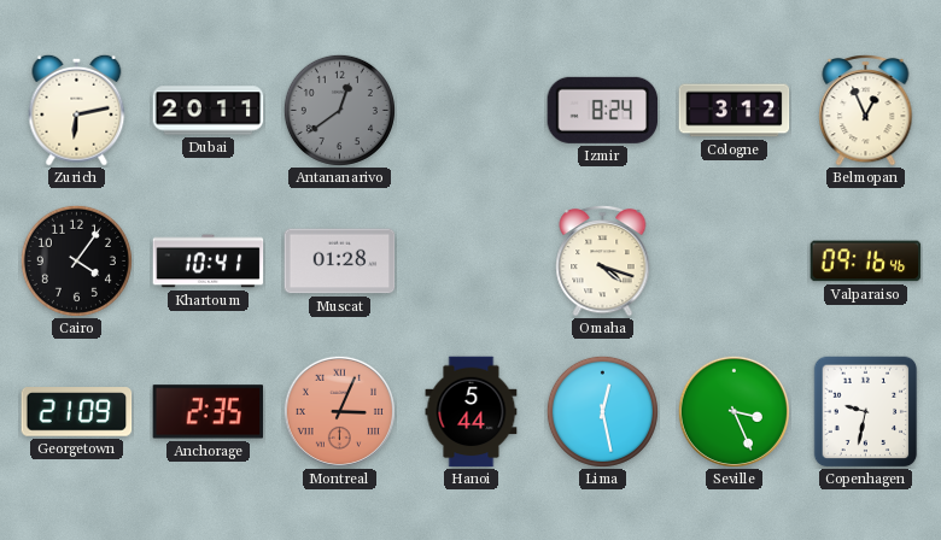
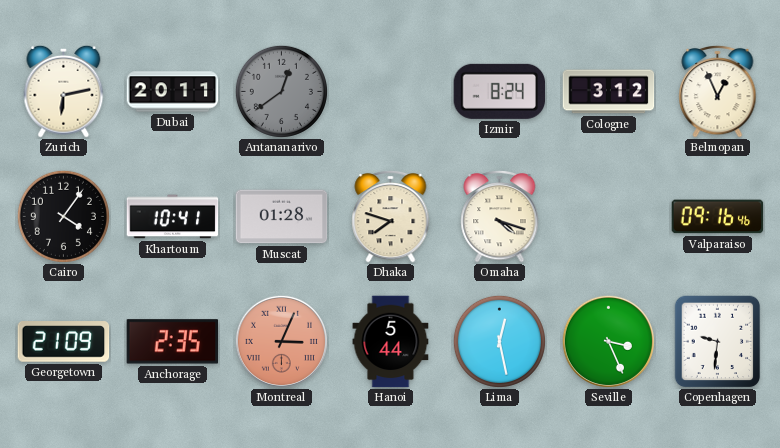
Dhaka: none -> 7:48
Copenhagen: 9:32 -> 9:31
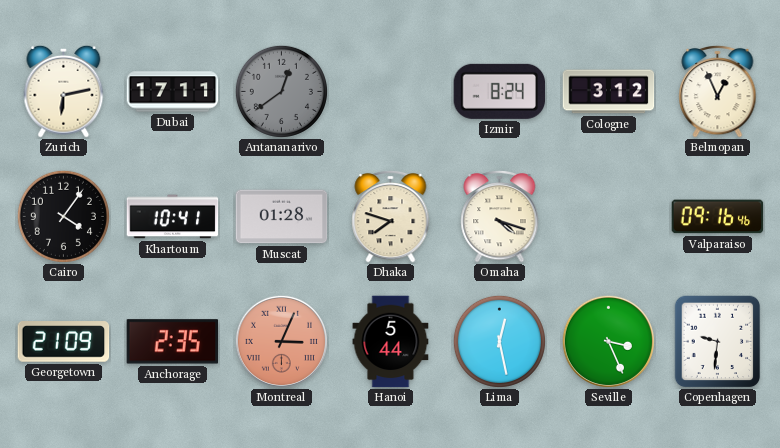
Dubai: 20:11 -> 17:11
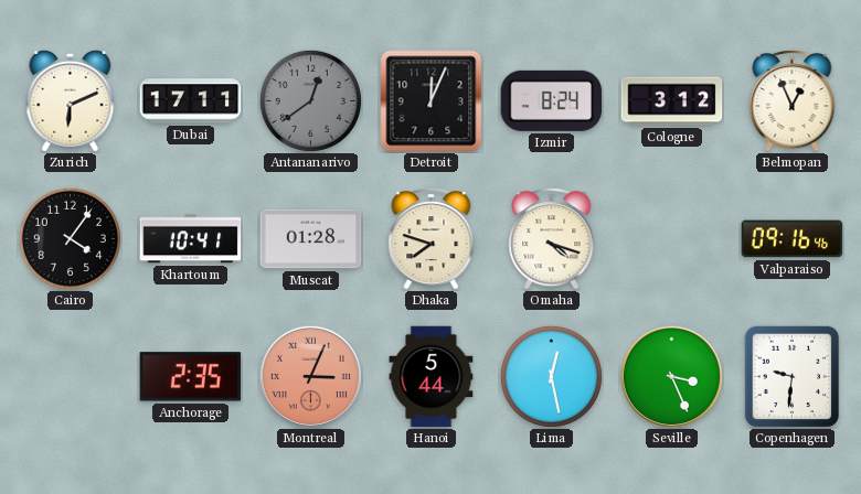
Zurich: 6:13 -> 6:11
Detroit: none -> 12:04
Georgetown: 21:09 -> none
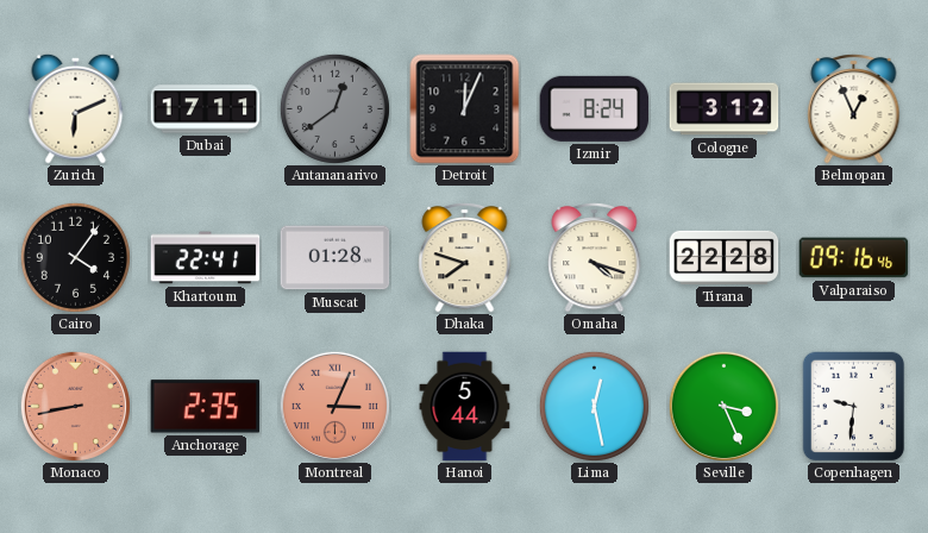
Khartoum: 10:41 -> 22:41
Tirana: none -> 22:28
Monaco: none -> 8:43
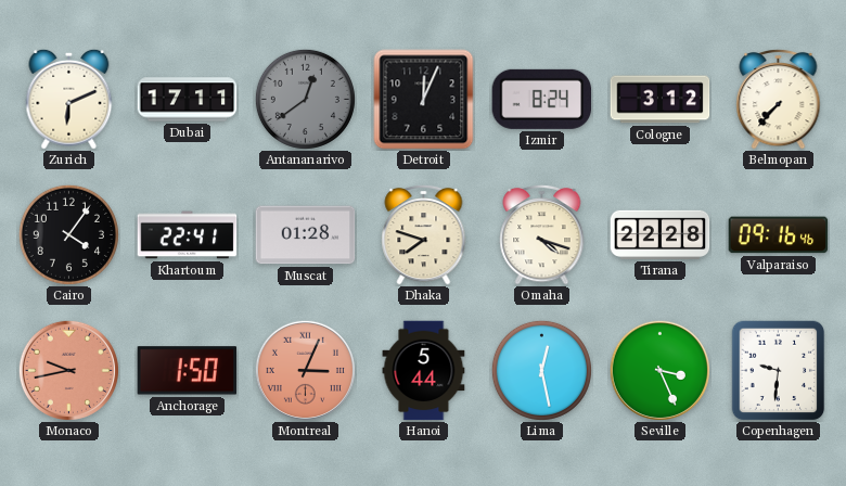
Belmopan: 12:56 -> 7:37
Monaco: 8:43 -> 9:43
Anchorage: 2:35 -> 1:50
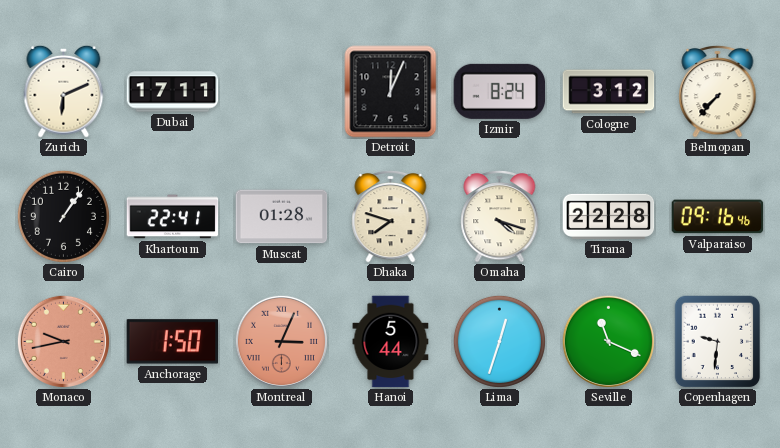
Antananarivo: 12:39 -> none
Cairo: 4:06 -> 1:06
Lima: 12:28 -> 12:33
Seville: 3:26 -> 11:19
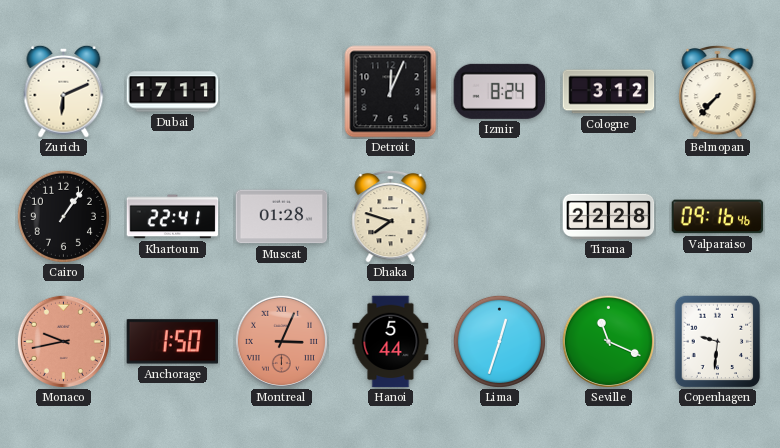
Omaha: 4:18 -> none
